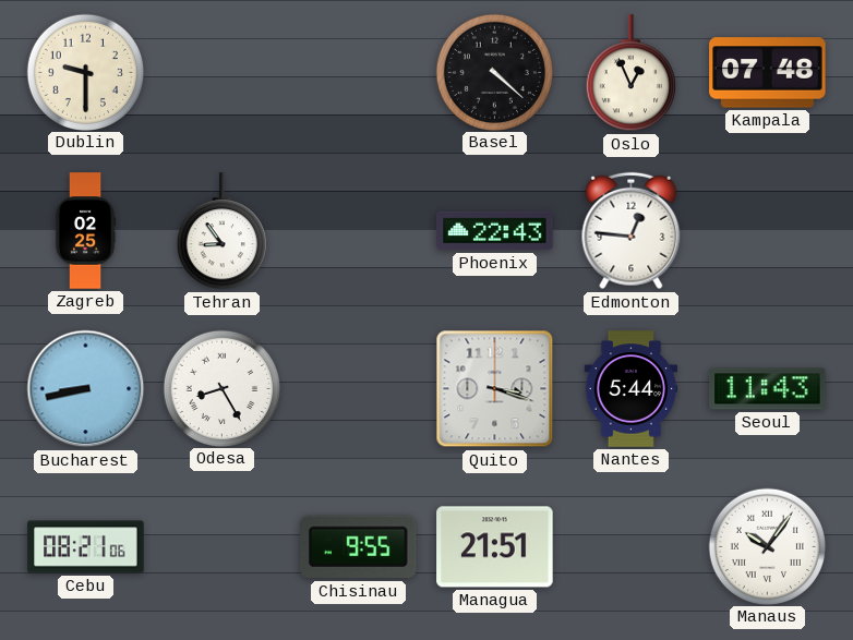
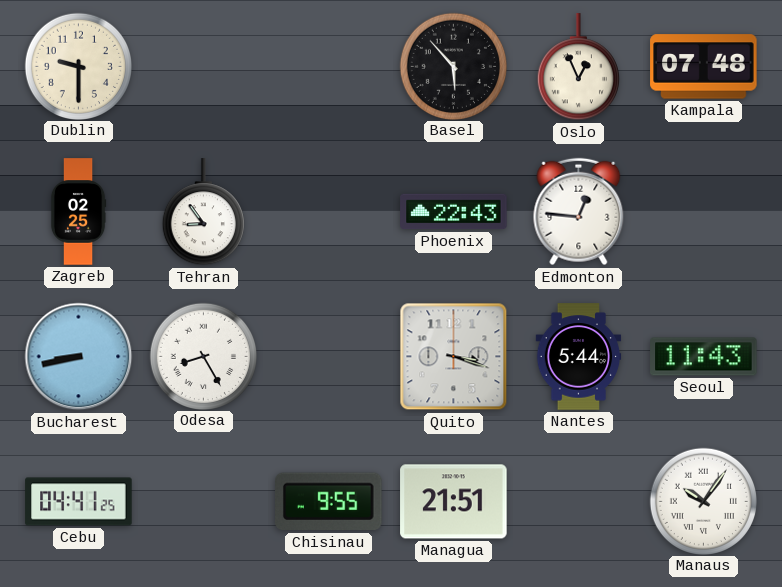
Basel: 4:22 -> 5:53
Cebu: 08:21 -> 04:41
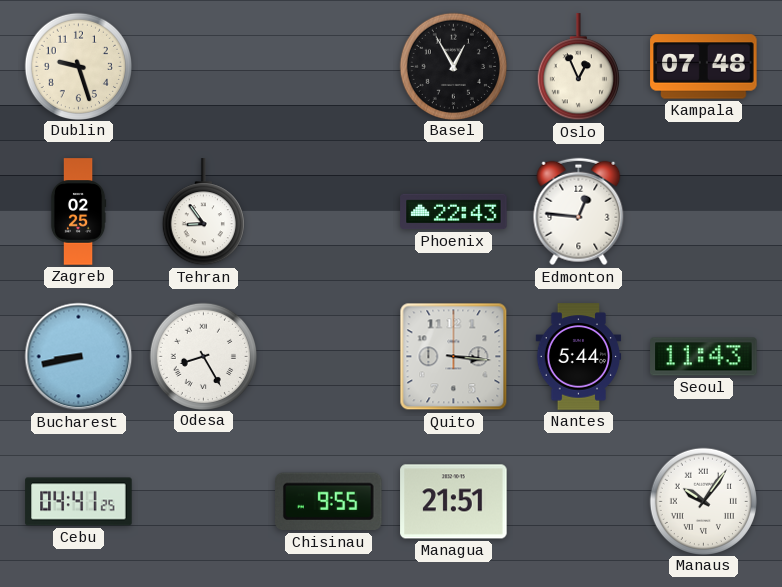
Dublin: 9:30 -> 9:27
Basel: 5:53 -> 12:55
Quito: 3:18 -> 3:16
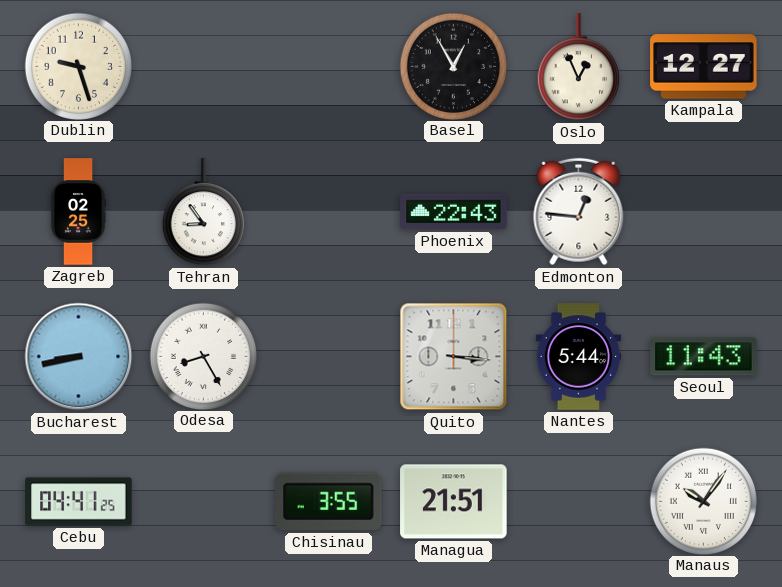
Kampala: 07:48 -> 12:27
Chisinau: 9:55 -> 3:55
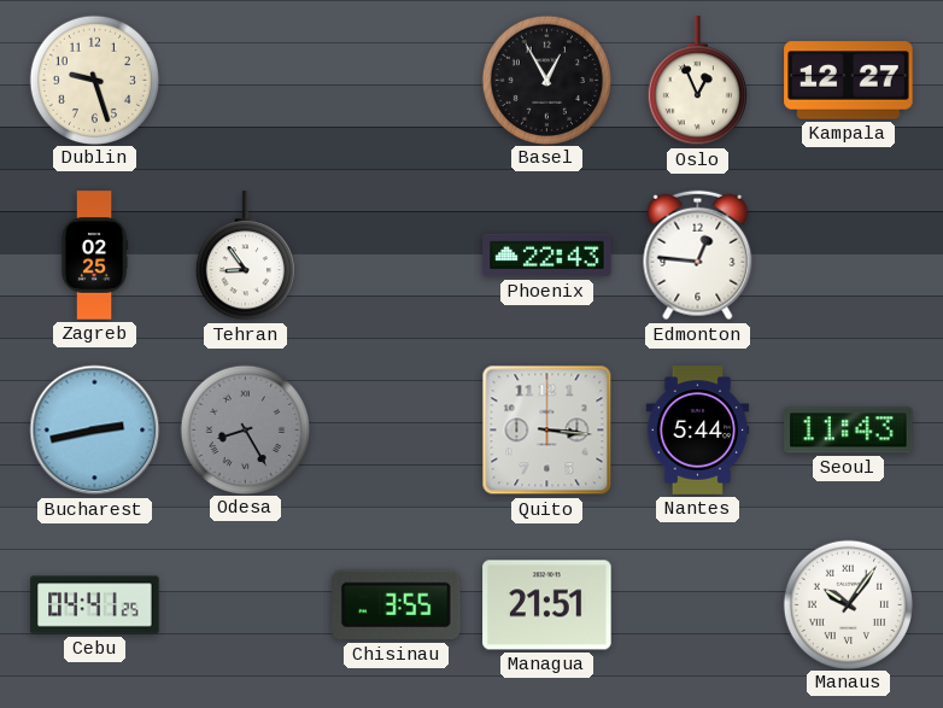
Bucharest: 8:43 -> 2:43
Odesa dial: white -> grey
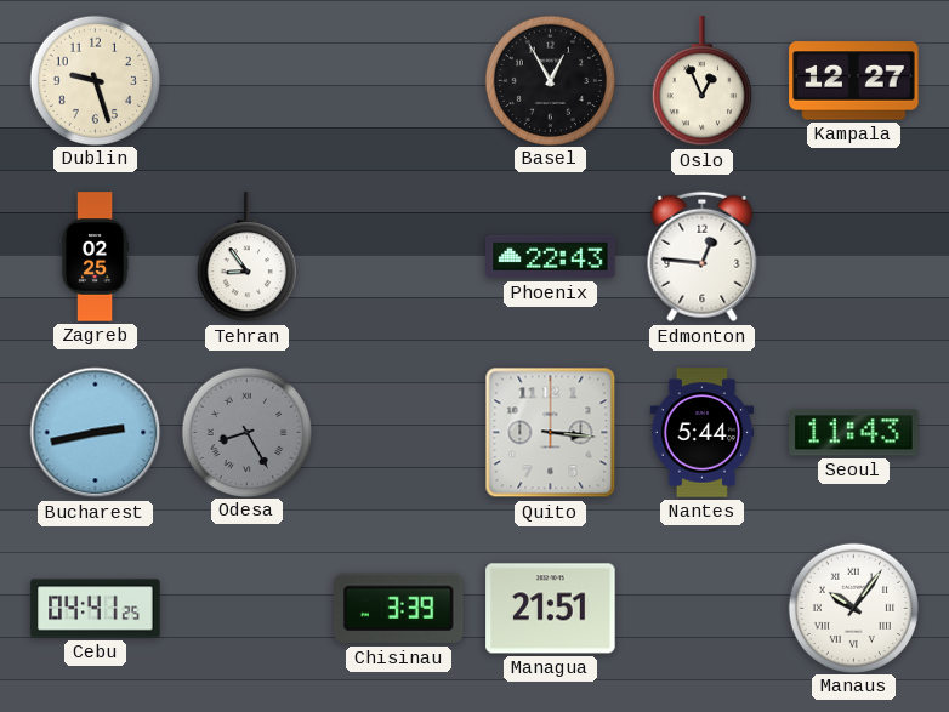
Chisinau: 3:55 -> 3:39
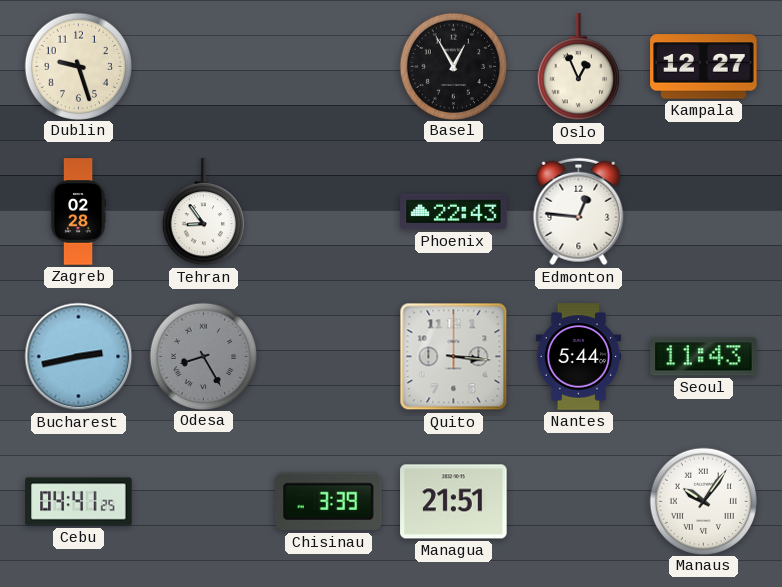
Zagreb: 02:25 -> 02:28
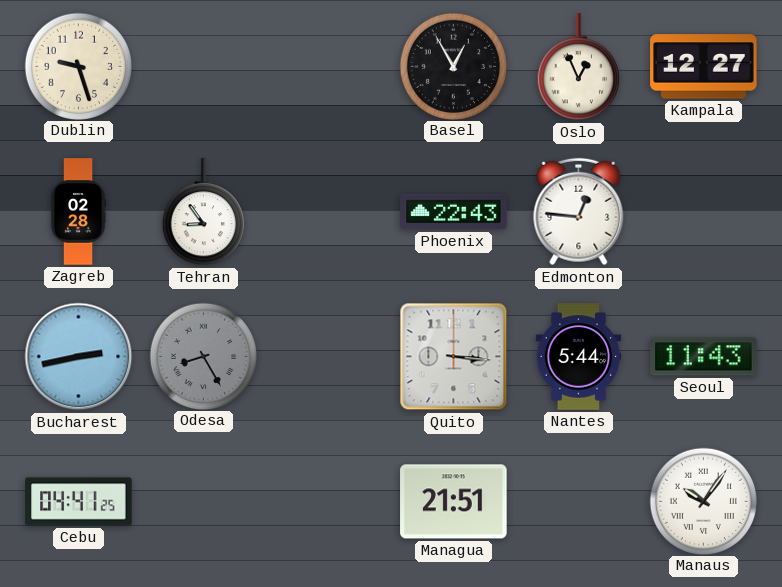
Chisinau: 3:39 -> none
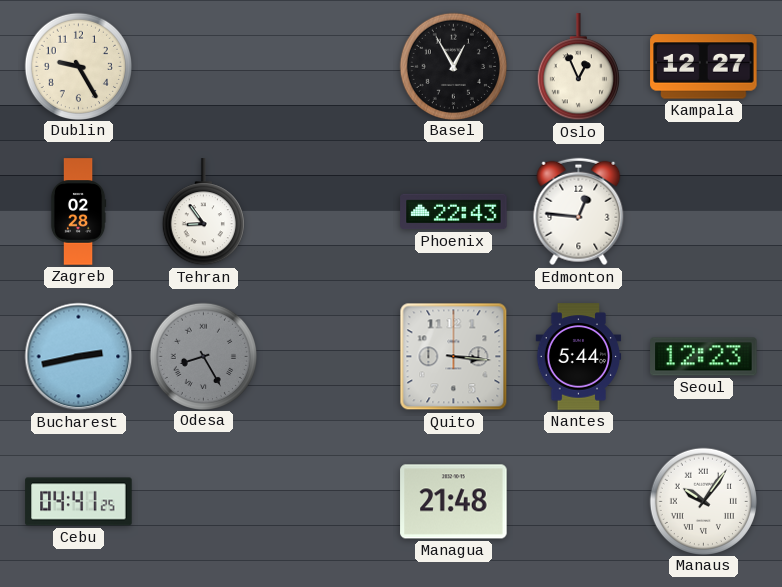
Dublin: 9:27 -> 9:25
Seoul: 11:43 -> 12:23
Managua: 21:51 -> 21:48
